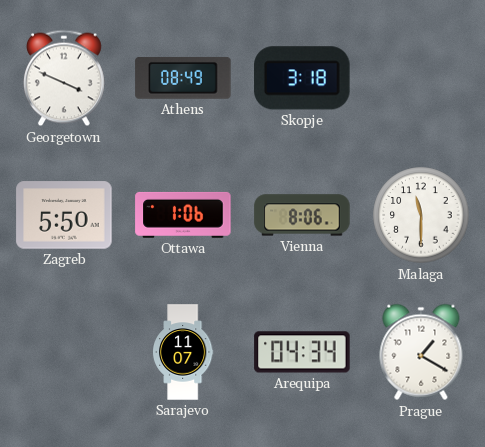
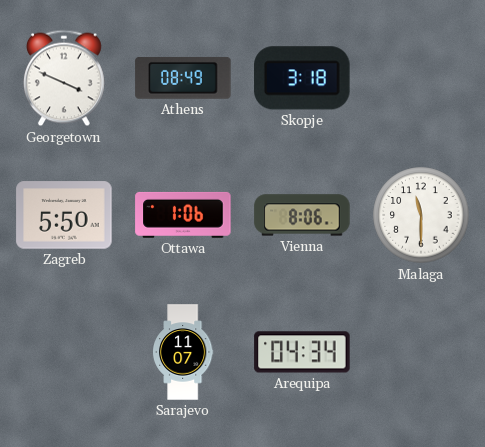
Prague: 1:20 -> none
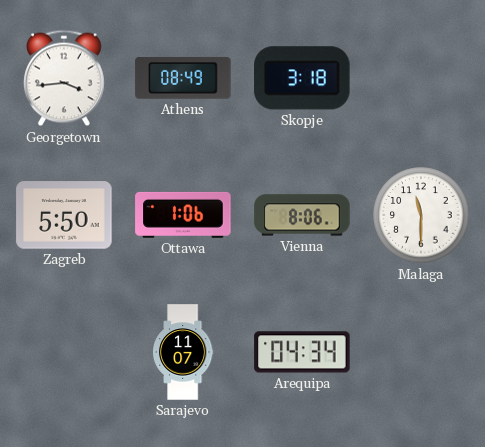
Georgetown: 3:49 -> 3:44
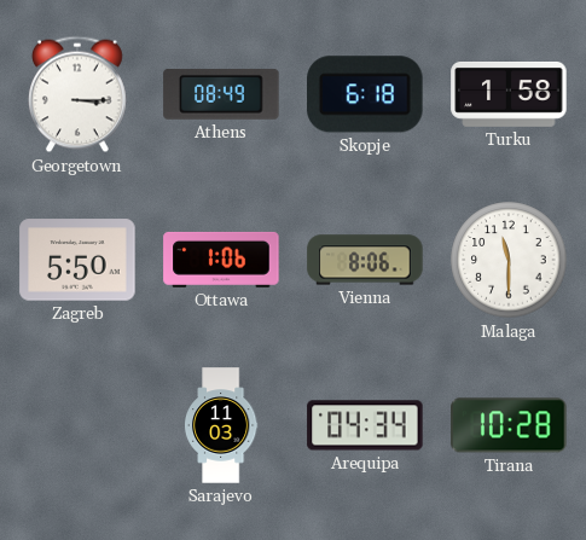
Georgetown: 3:44 -> 3:15
Skopje: 3:18 -> 6:18
Turku: none -> 1:58
Sarajevo: 11:07 -> 11:03
Tirana: none -> 10:28
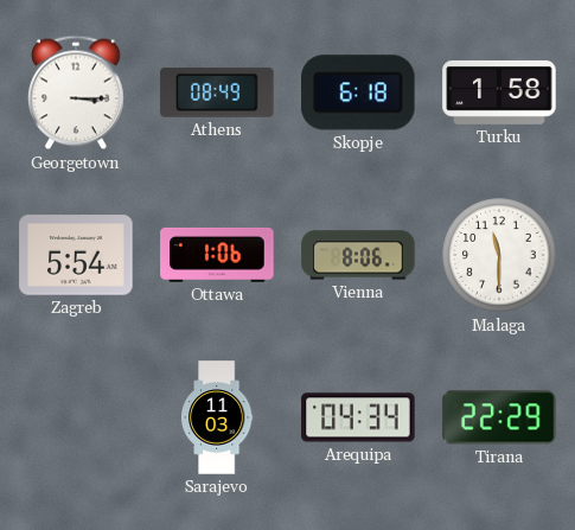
Zagreb: 5:50 -> 5:54
Tirana: 10:28 -> 22:29
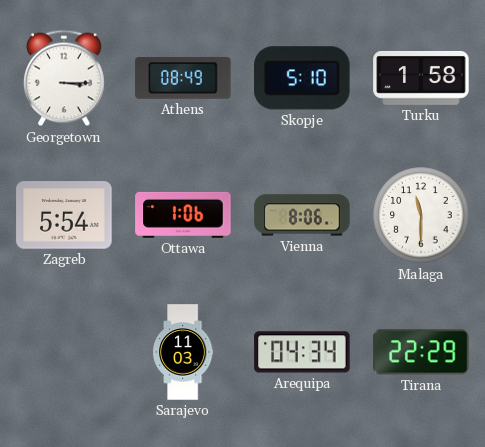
Skopje: 6:18 -> 5:10
